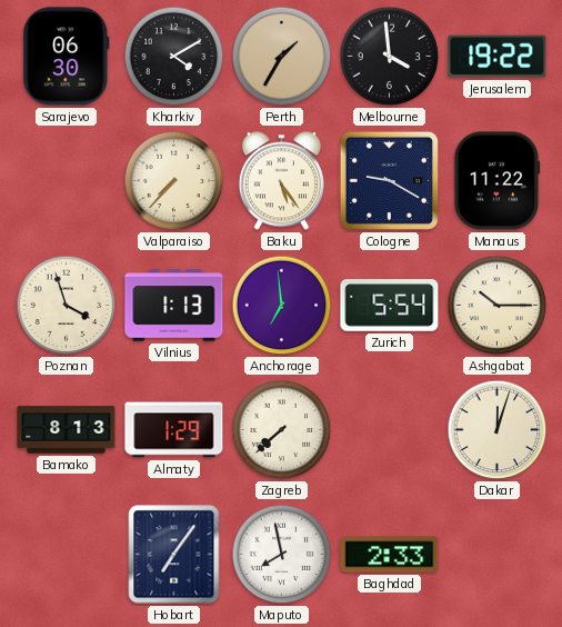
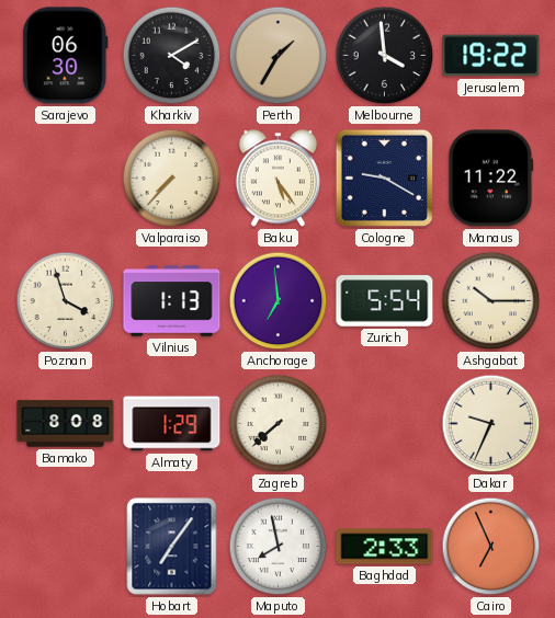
Bamako: 8:13 -> 8:08
Dakar: 12:03 -> 9:34
Cairo: none -> 6:56
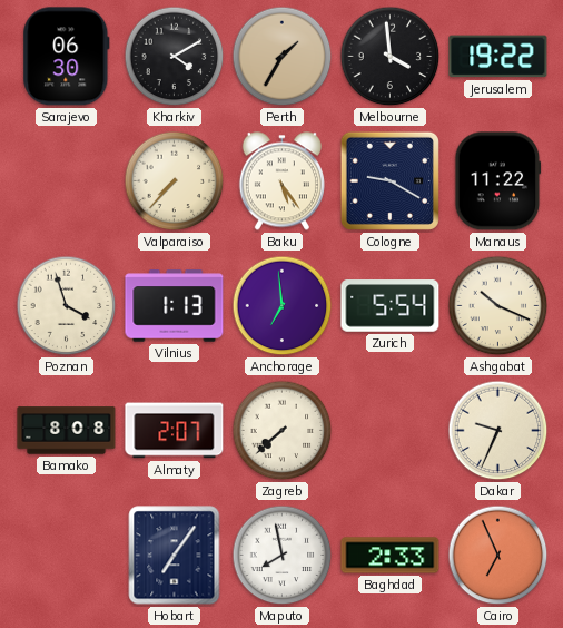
Ashgabat: 10:15 -> 10:19
Almaty: 1:29 -> 2:07
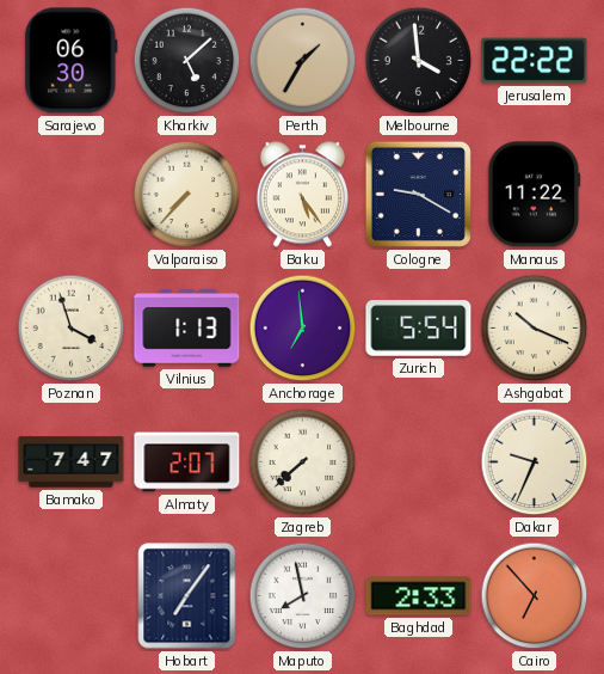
Kharkiv: 4:10 -> 5:08
Jerusalem: 19:22 -> 22:22
Bamako: 8:08 -> 7:47
Cairo: 6:56 -> 6:53
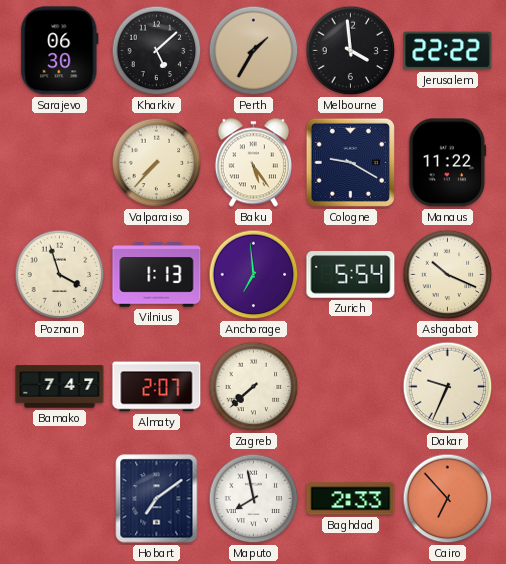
Hobart: 7:06 -> 7:09
